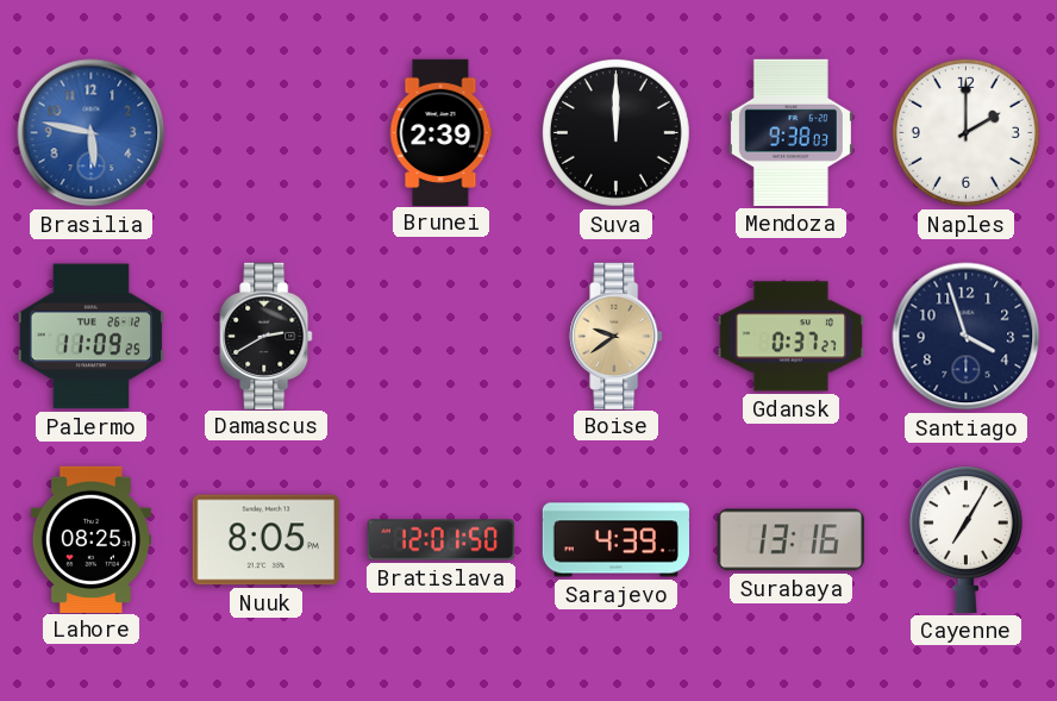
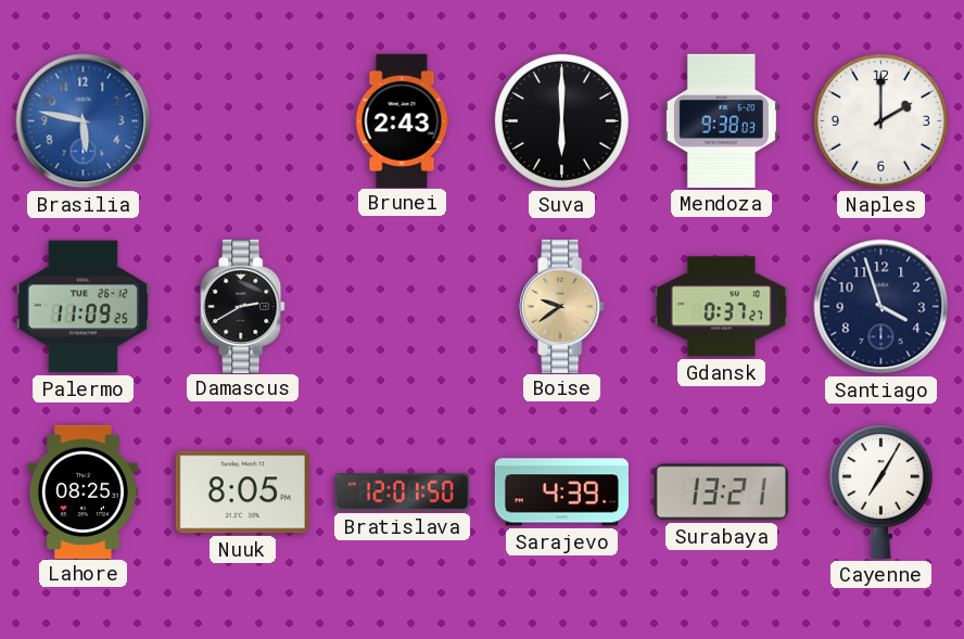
Brunei: 2:39 -> 2:43
Suva: 12:00 -> 6:00
Surabaya: 13:16 -> 13:21
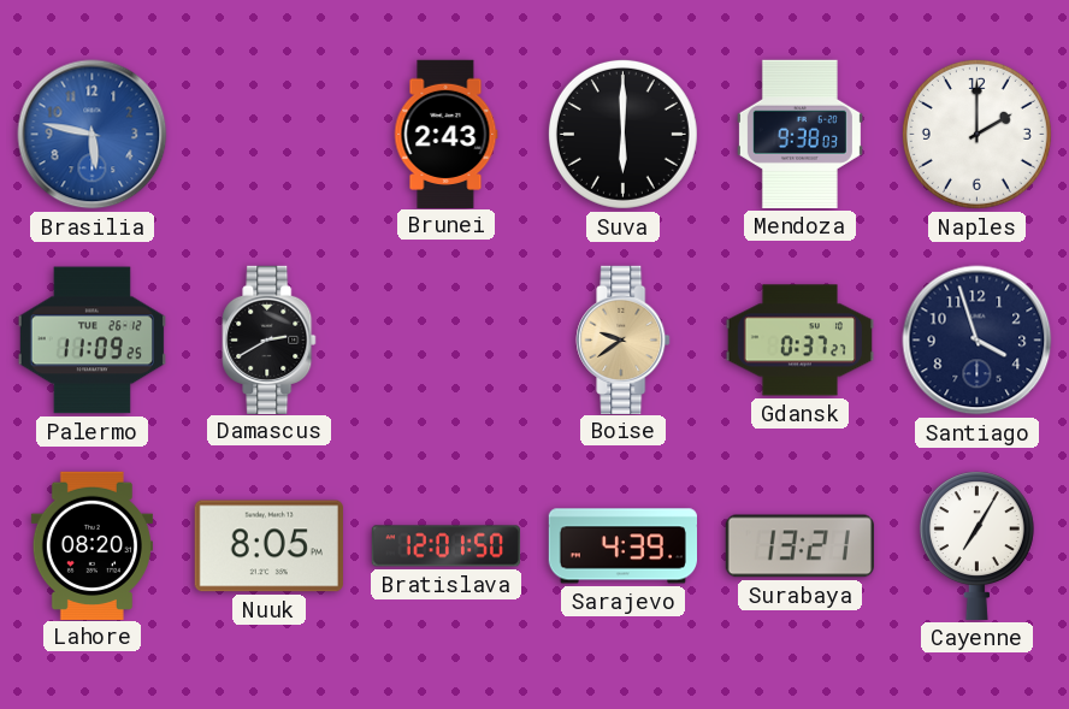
Lahore: 08:25 -> 08:20
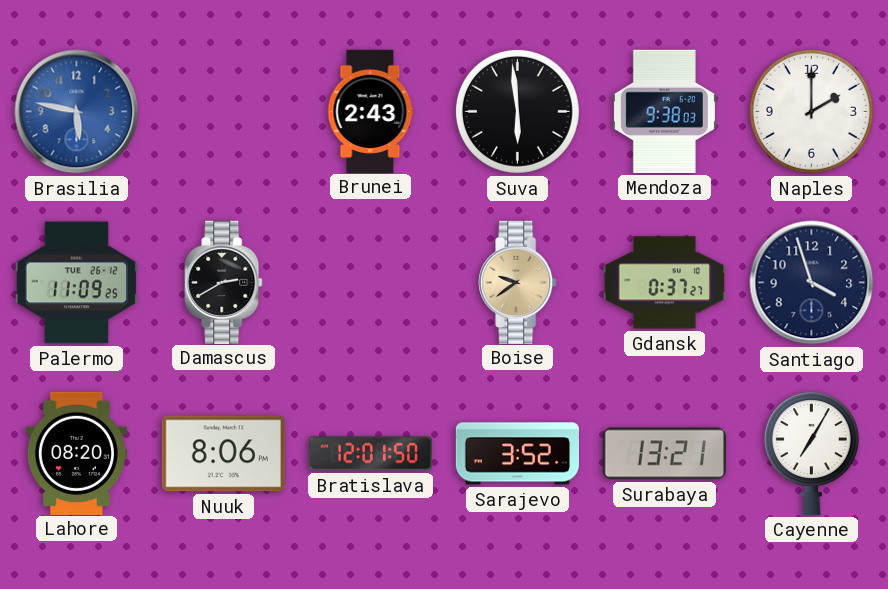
Suva: 6:00 -> 5:59
Nuuk: 8:05 -> 8:06
Sarajevo: 4:39 -> 3:52
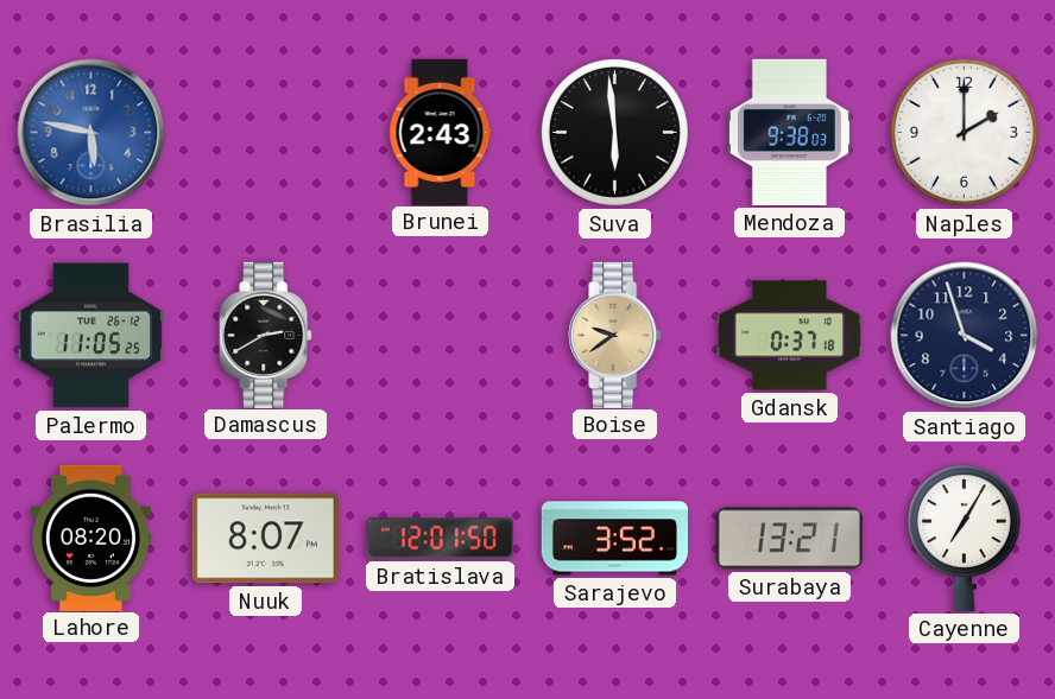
Palermo: 11:09 -> 11:05
Gdansk: 0:37:27 -> 0:37:18
Nuuk: 8:06 -> 8:07
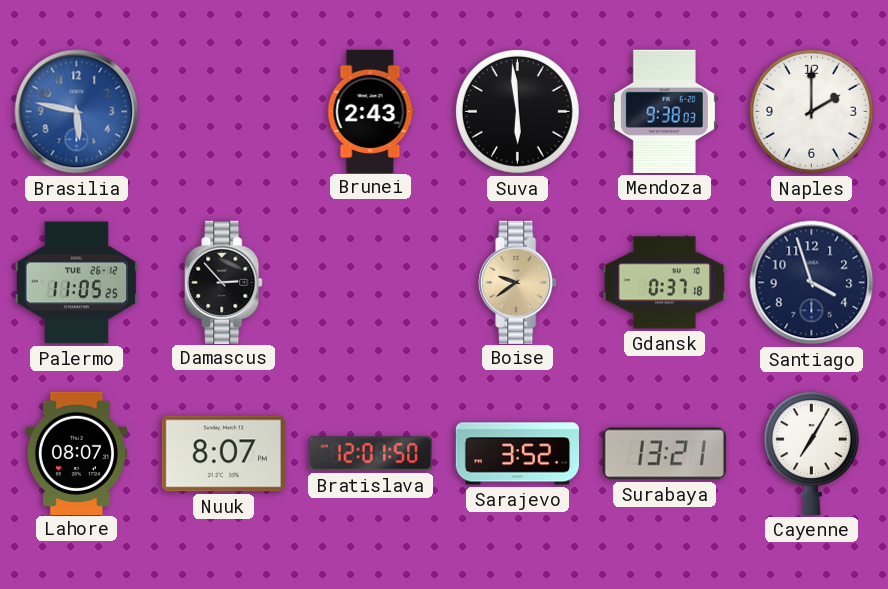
Damascus: 2:40 -> 2:53
Lahore: 08:20 -> 08:07
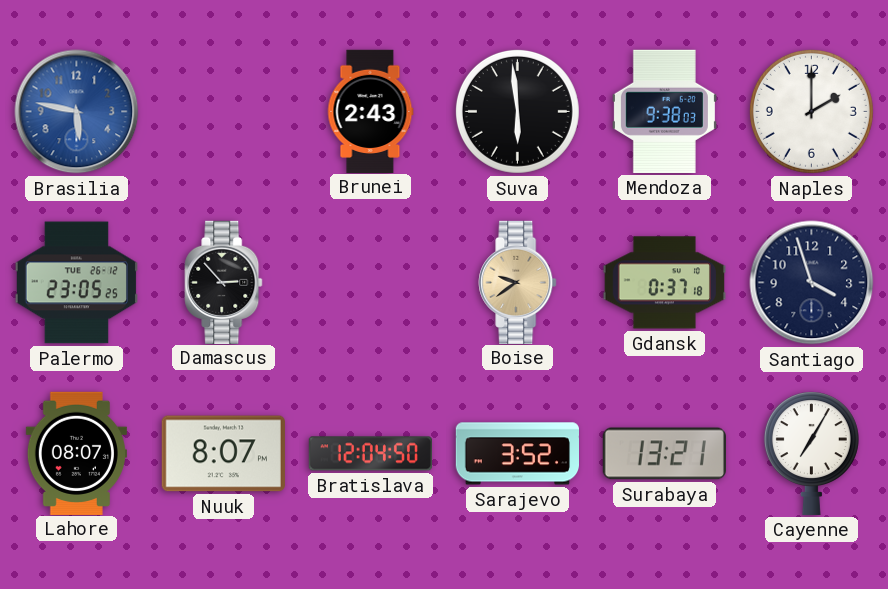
Palermo: 11:05 -> 23:05
Bratislava: 12:01 -> 12:04
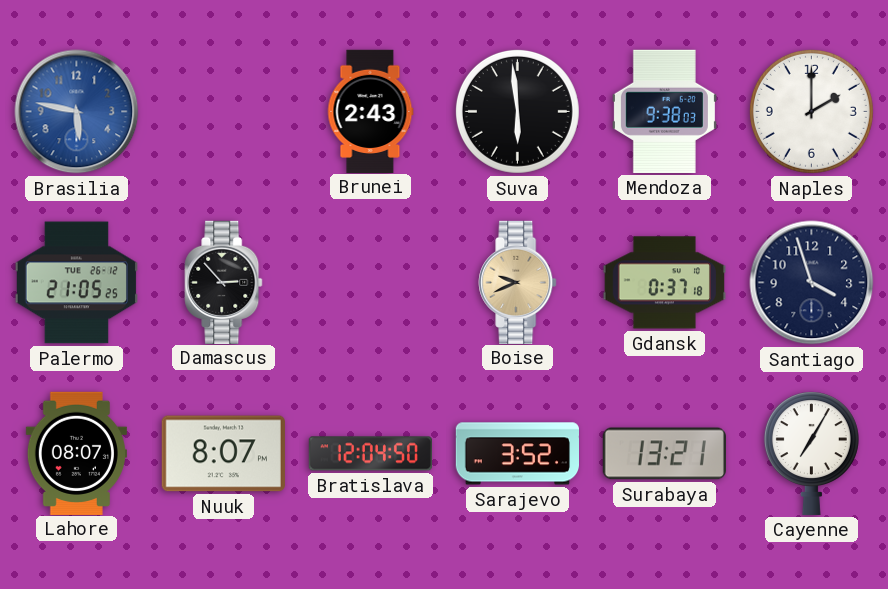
Palermo: 23:05 -> 21:05
Boise: 9:39 -> 9:41
